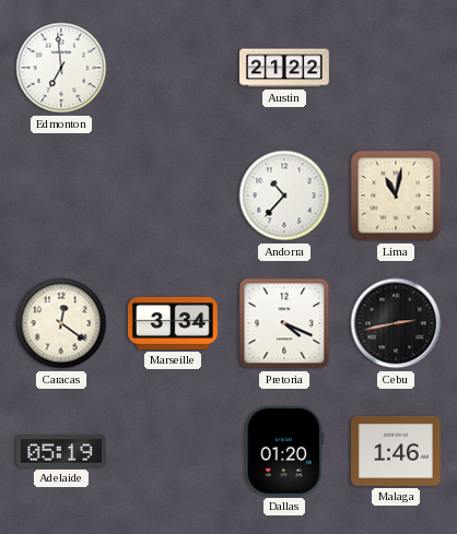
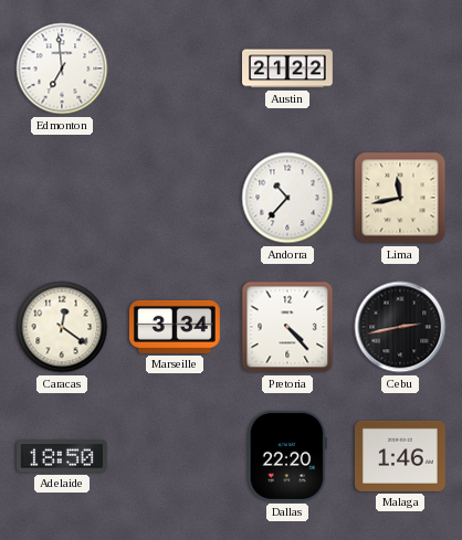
Lima: 11:02 -> 11:43
Pretoria: 4:19 -> 4:23
Adelaide: 05:19 -> 18:50
Dallas: 01:20 -> 22:20
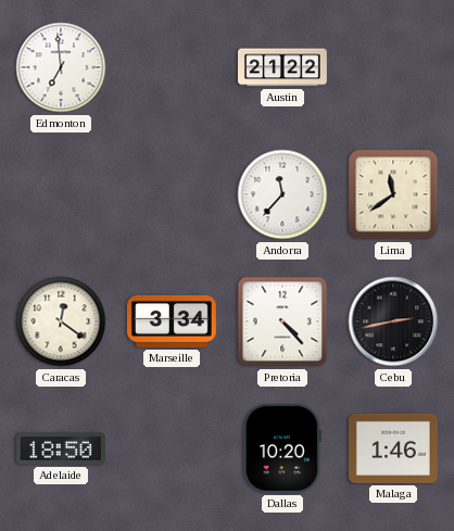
Andorra: 10:37 -> 11:37
Lima: 11:43 -> 11:39
Dallas: 22:20 -> 10:20
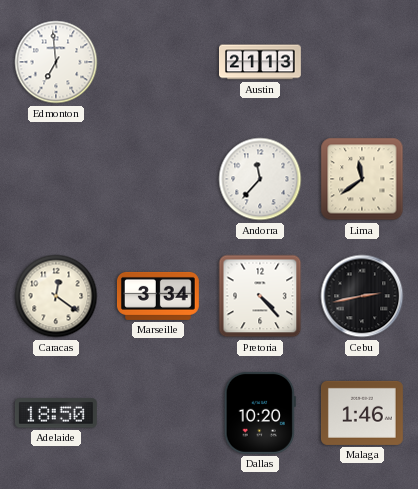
Austin: 21:22 -> 21:13
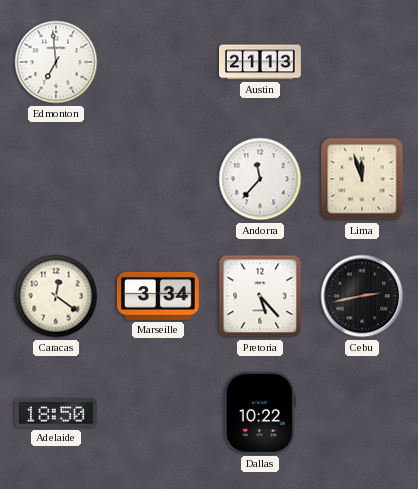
Lima: 11:39 -> 11:57
Pretoria: 4:23 -> 5:23
Dallas: 10:20 -> 10:22
Malaga: 1:46 -> none
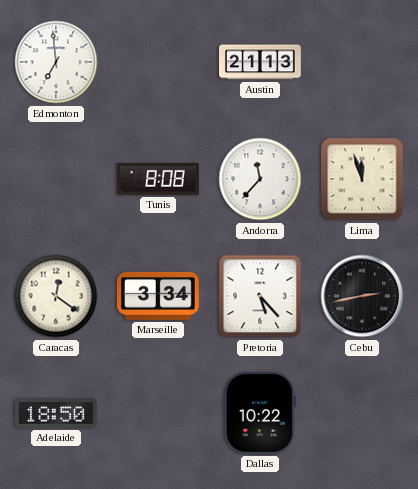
Tunis: none -> 8:08
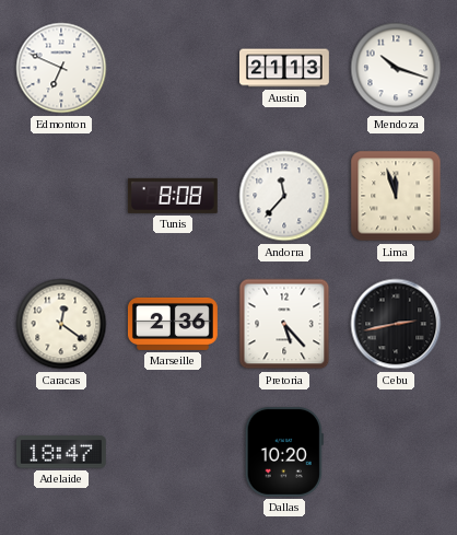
Edmonton: 6:59 -> 6:49
Mendoza: none -> 10:18
Marseille: 3:34 -> 2:36
Adelaide: 18:50 -> 18:47
Dallas: 10:22 -> 10:20
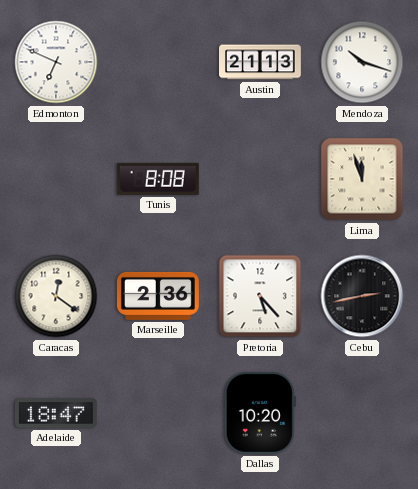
Andorra: 11:37 -> none
